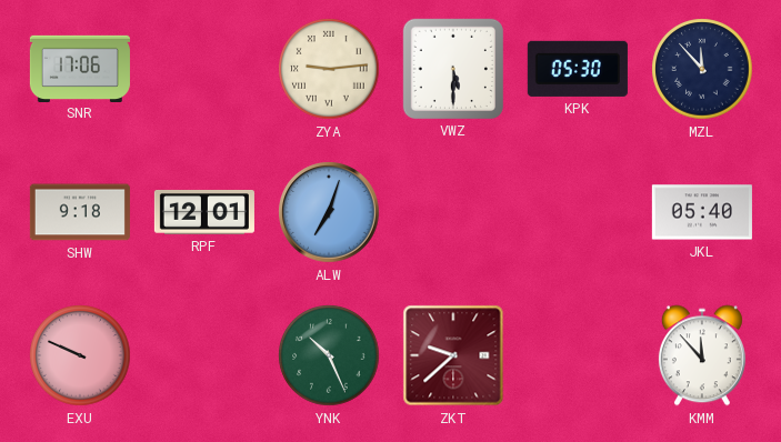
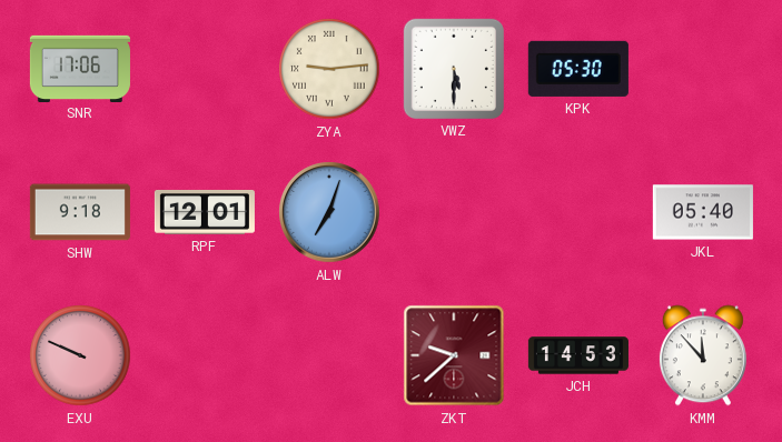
MZL: 11:53 -> none
YNK: 10:26 -> none
JCH: none -> 14:53
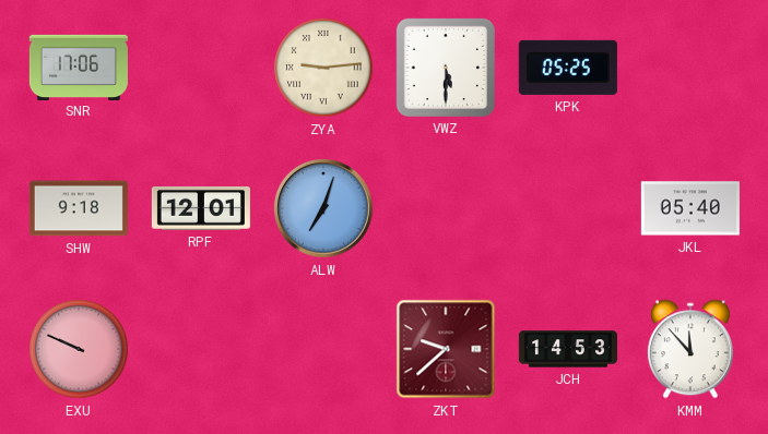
KPK: 05:30 -> 05:25
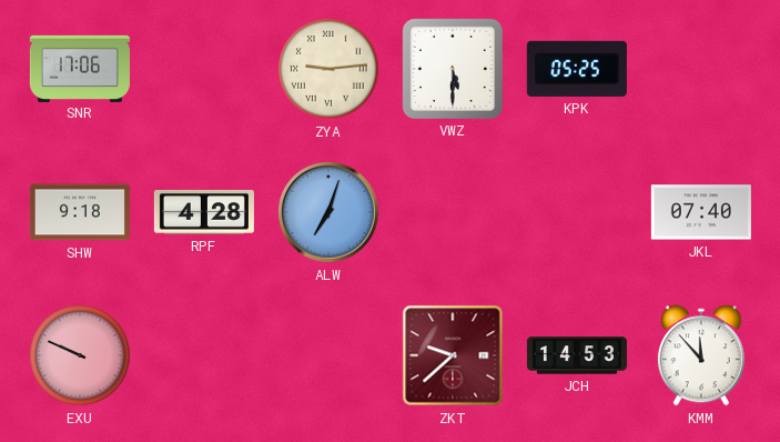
RPF: 12:01 -> 4:28
JKL: 05:40 -> 07:40
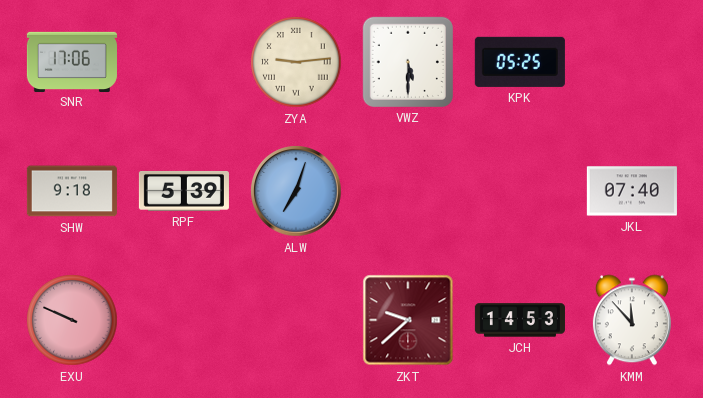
RPF: 4:28 -> 5:39
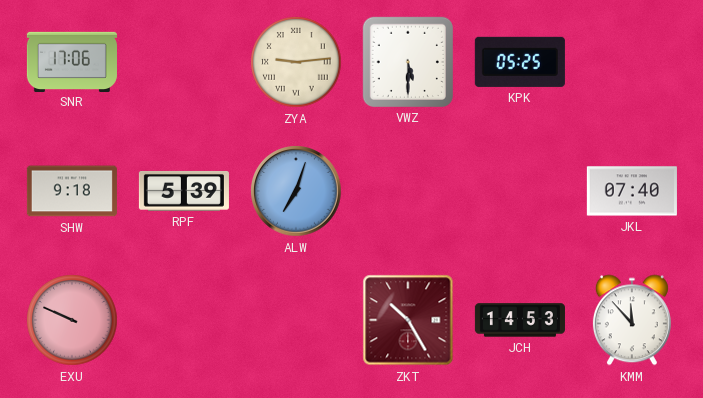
ZKT: 9:38 -> 10:25
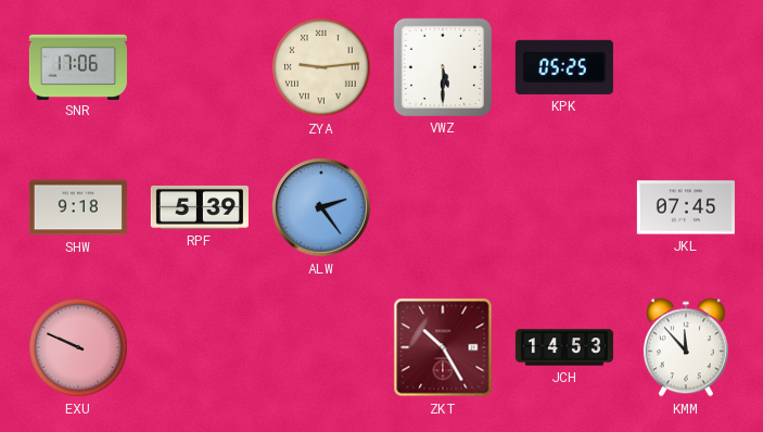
ALW: 7:03 -> 2:24
JKL: 07:40 -> 07:45
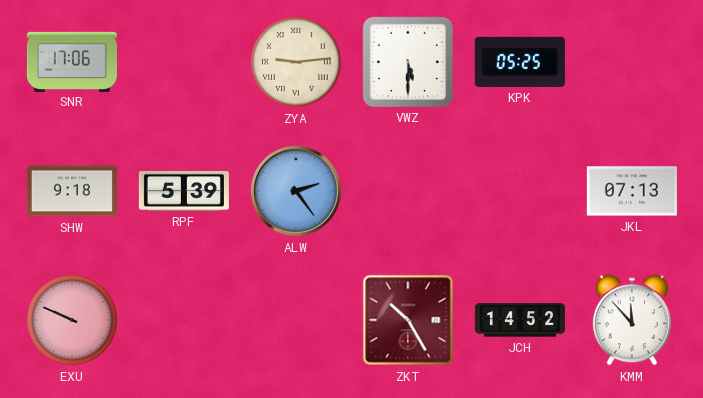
JKL: 07:45 -> 07:13
JCH: 14:53 -> 14:52
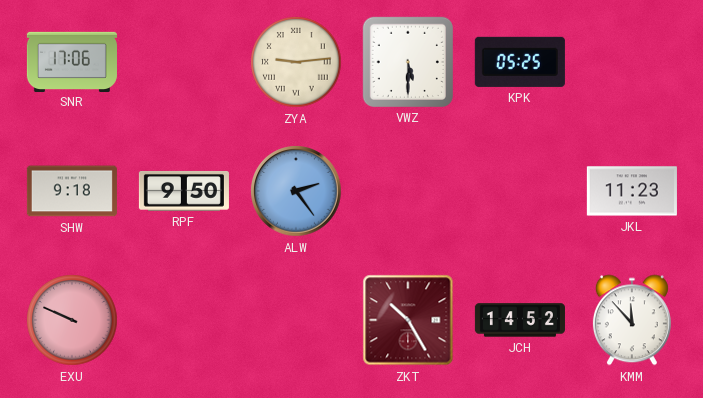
RPF: 5:39 -> 9:50
JKL: 07:13 -> 11:23
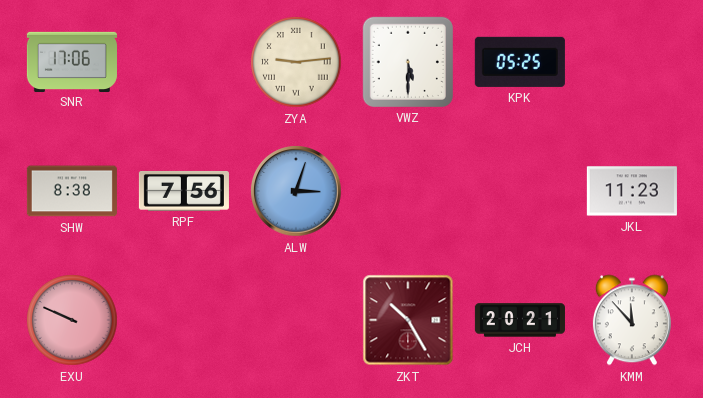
SHW: 9:18 -> 8:38
RPF: 9:50 -> 7:56
ALW: 2:24 -> 3:03
JCH: 14:52 -> 20:21
